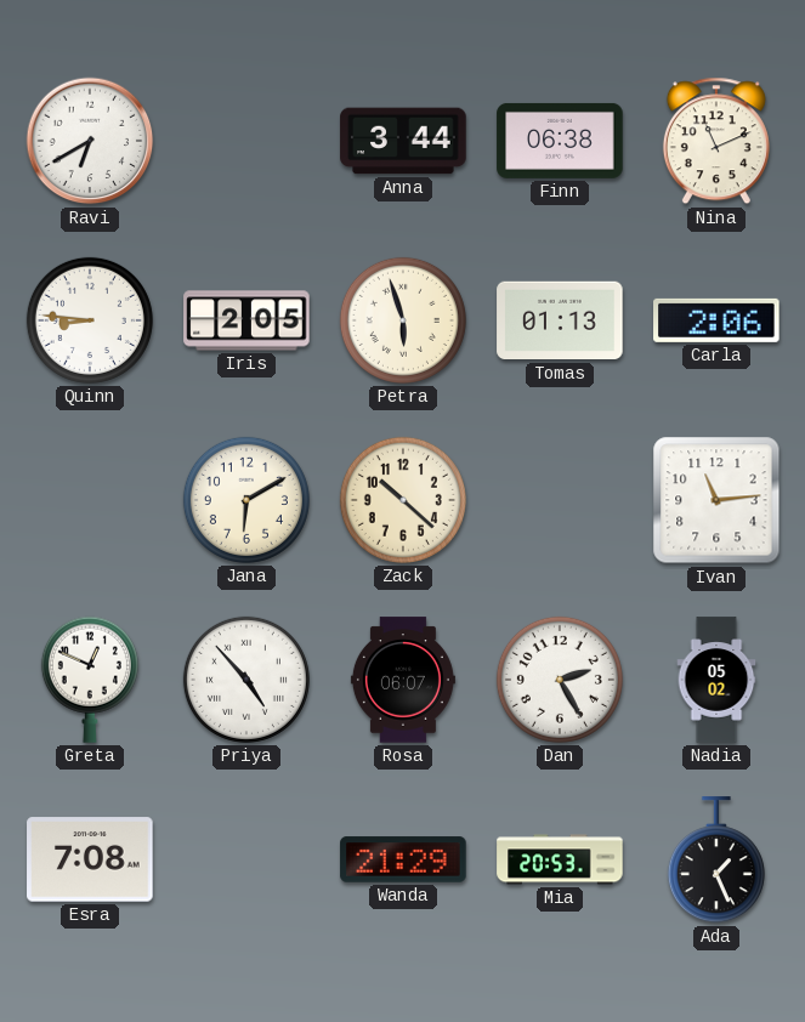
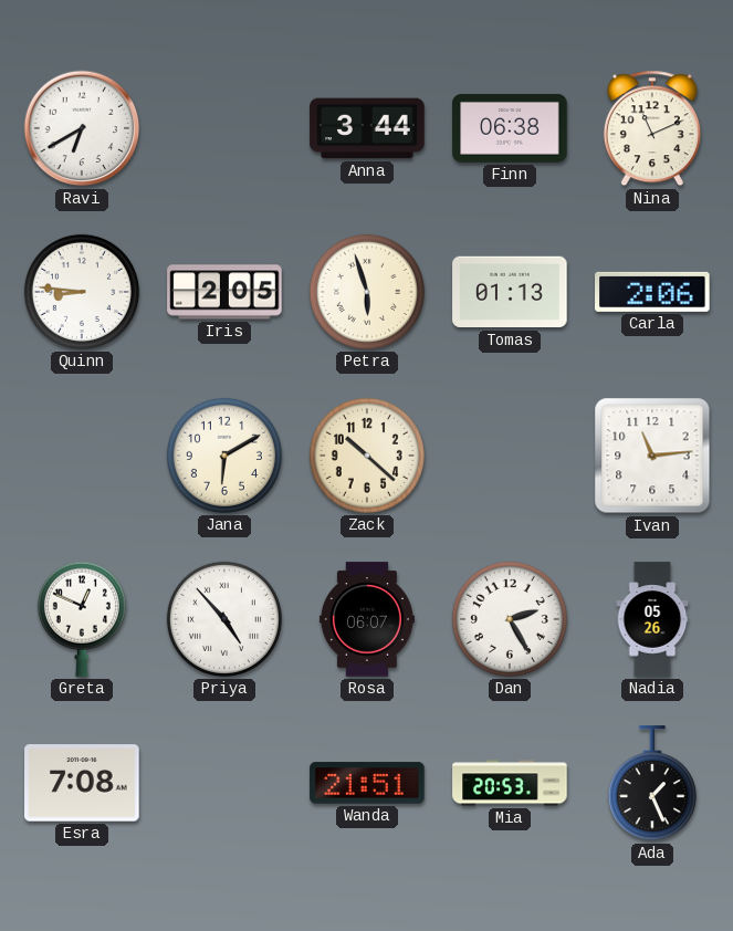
Nadia: 05:02 -> 05:26
Wanda: 21:29 -> 21:51
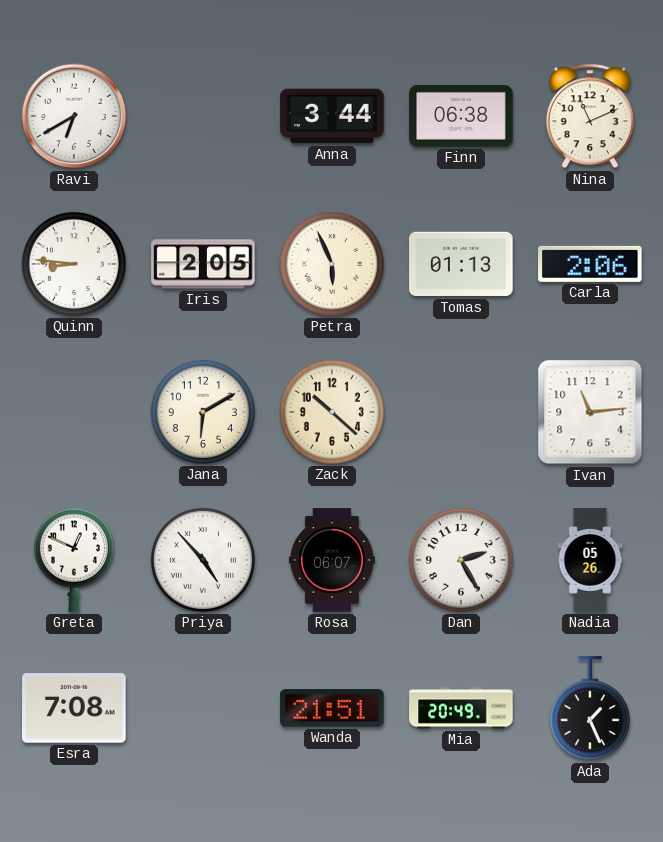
Petra: 5:57 -> 5:56
Mia: 20:53 -> 20:49
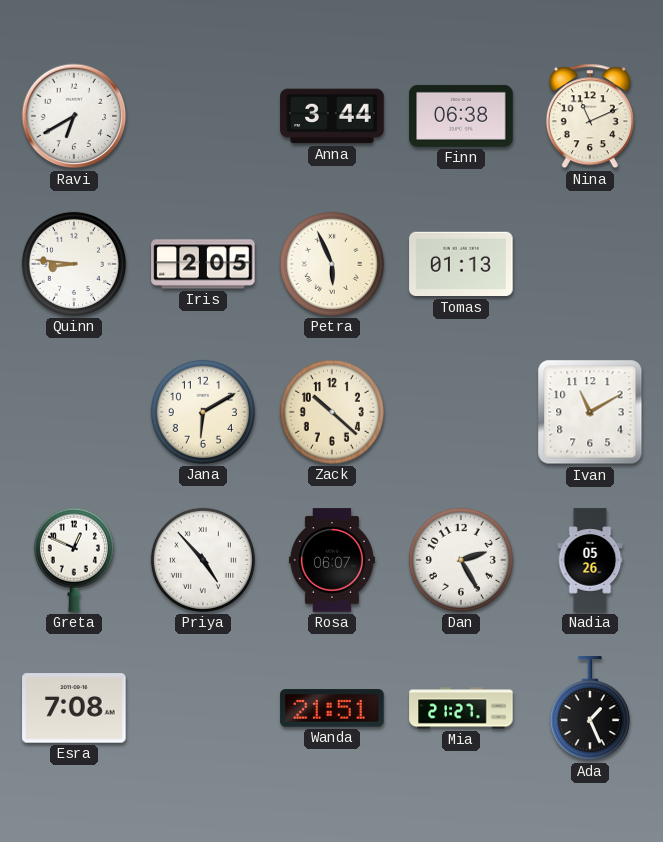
Carla: 2:06 -> none
Ivan: 11:14 -> 11:10
Mia: 20:49 -> 21:27
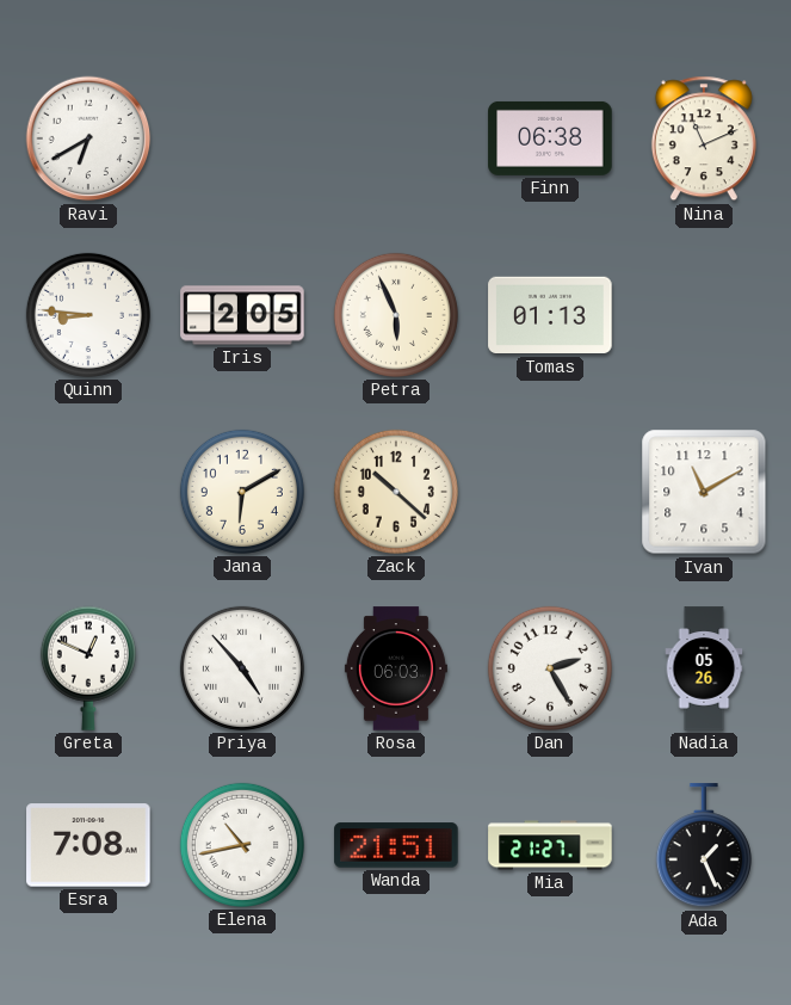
Anna: 3:44 -> none
Rosa: 06:07 -> 06:03
Elena: none -> 10:43
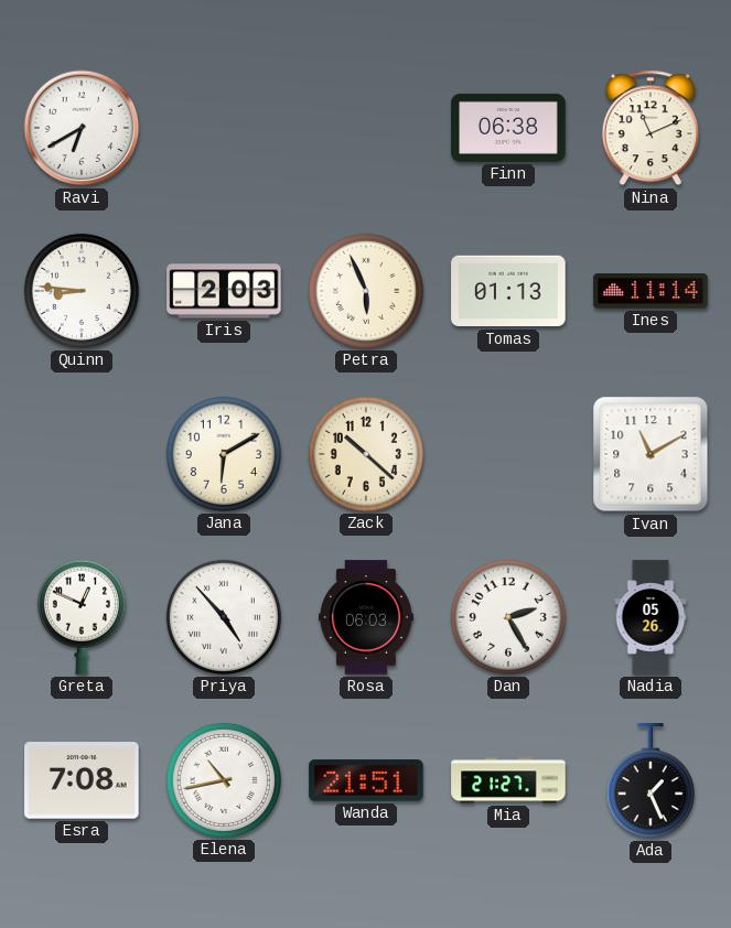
Iris: 2:05 -> 2:03
Ines: none -> 11:14
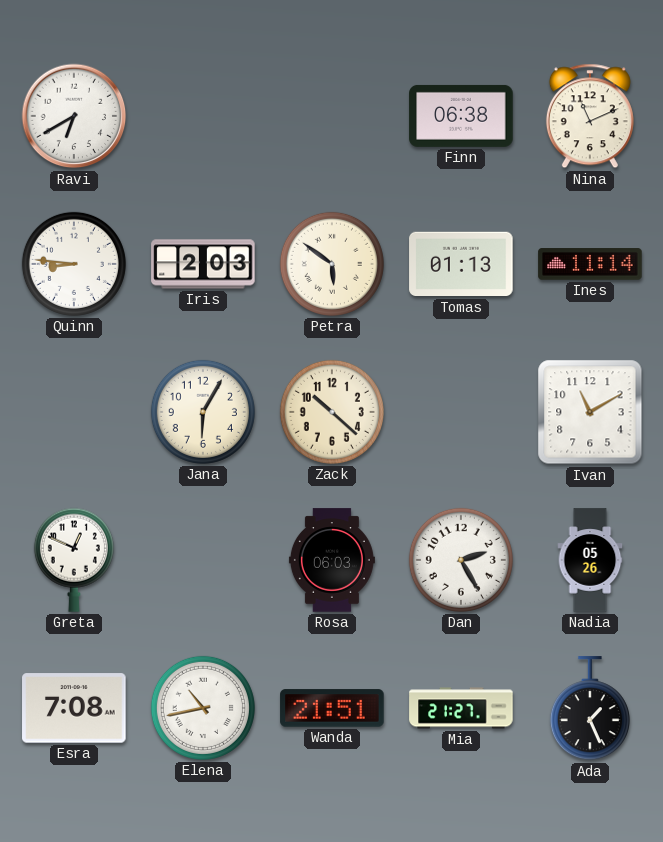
Petra: 5:56 -> 5:51
Jana: 6:10 -> 6:05
Priya: 4:53 -> none
